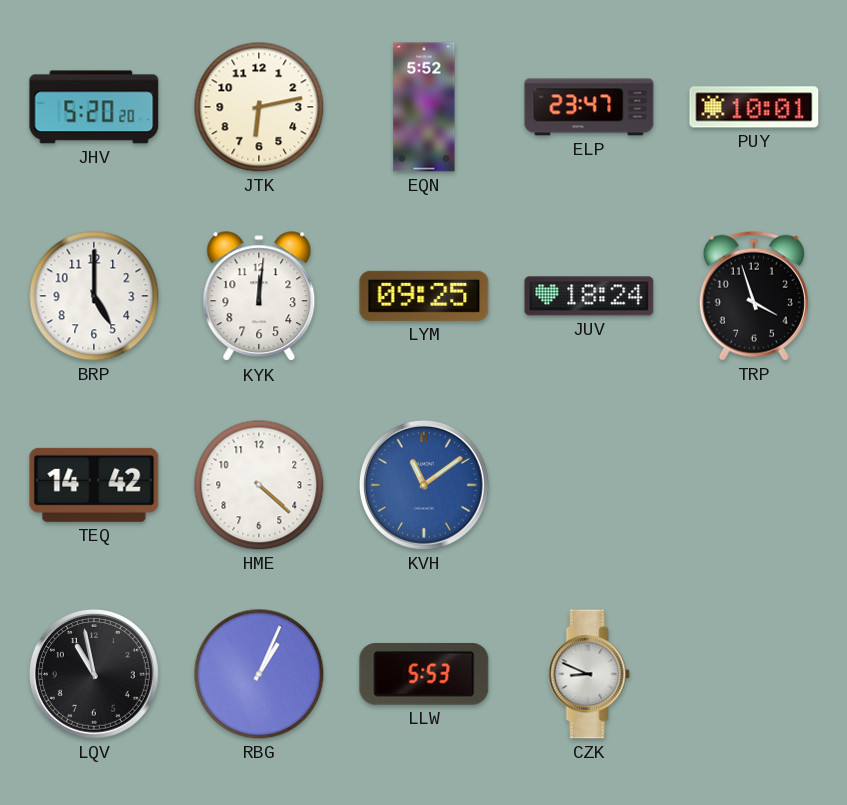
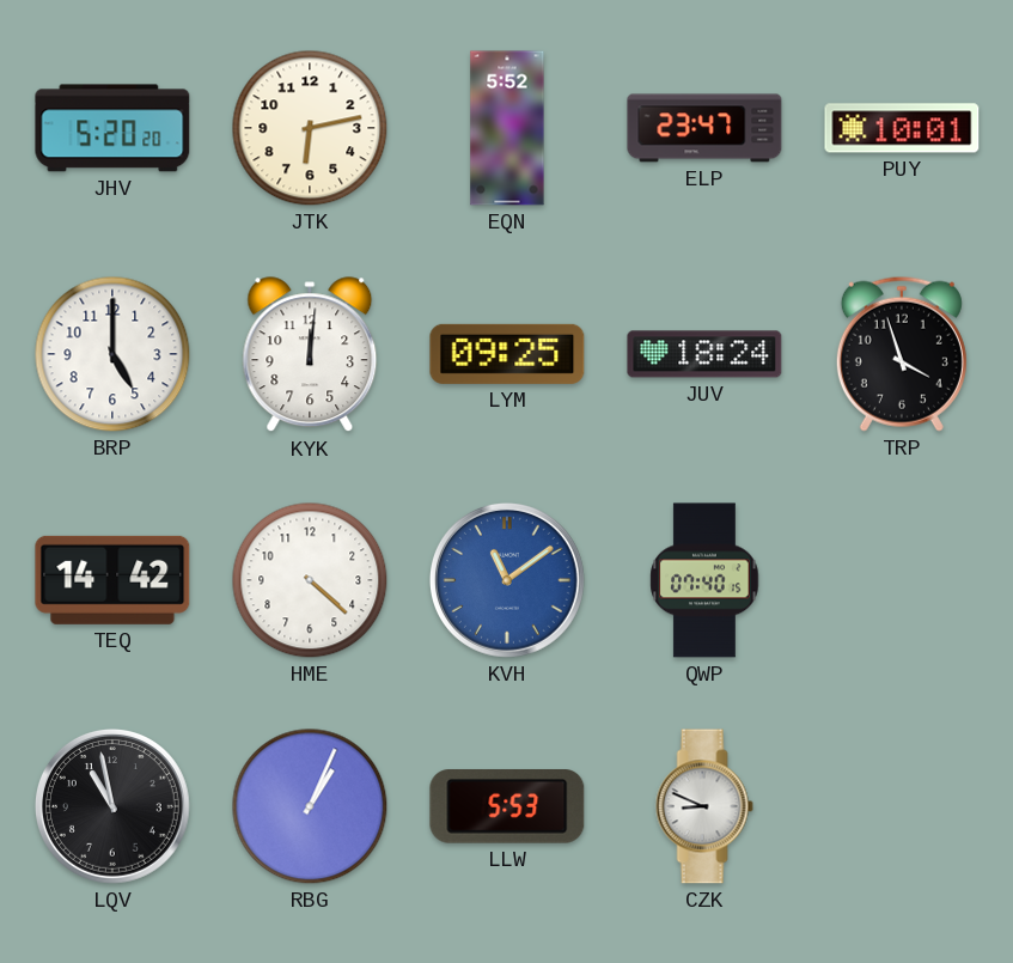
QWP: none -> 07:40
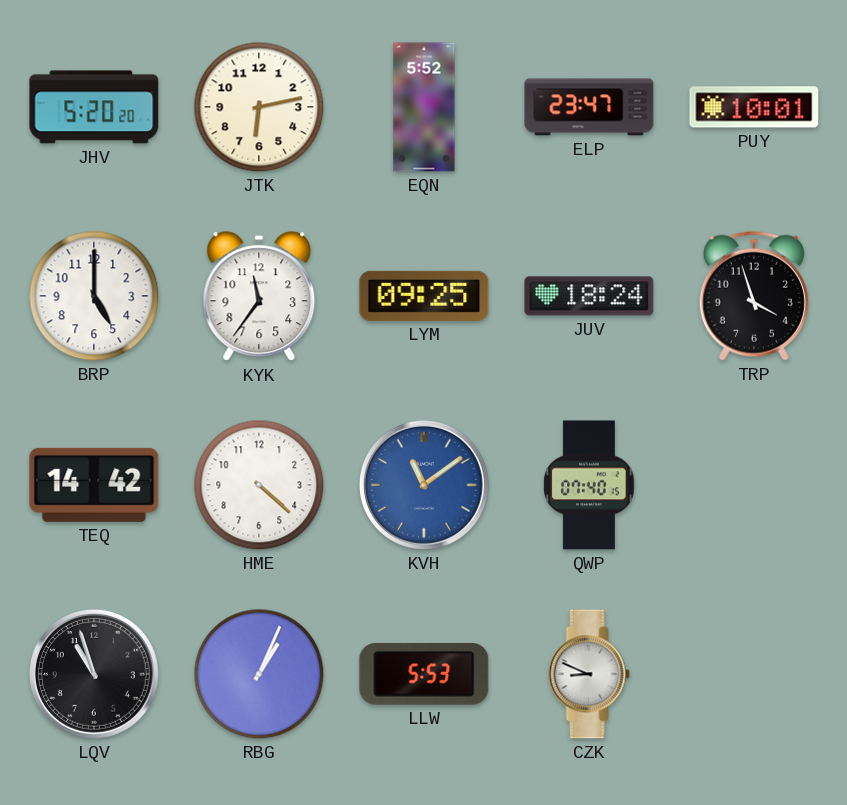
KYK: 12:01 -> 11:36
LQV: 10:58 -> 10:57
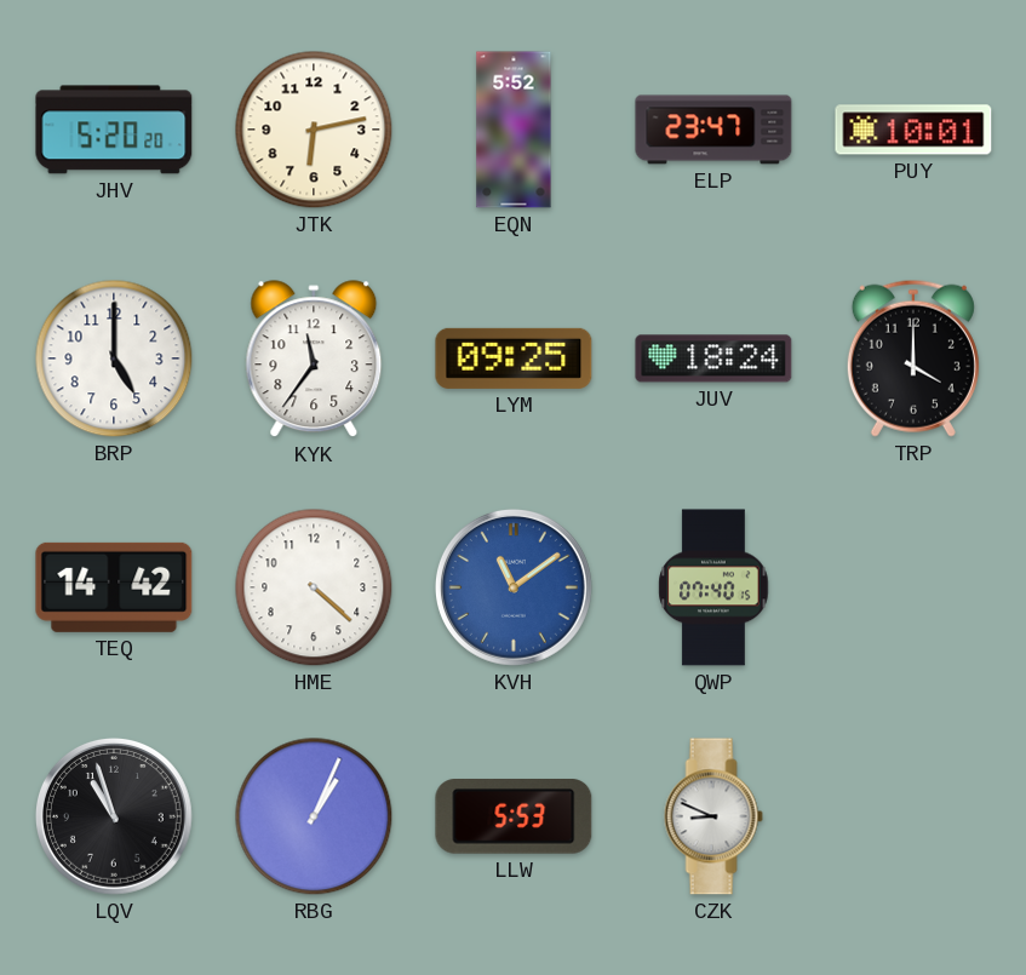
TRP: 3:57 -> 4:00
